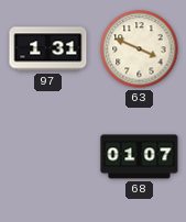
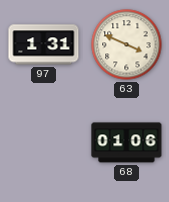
68: 01:07 -> 01:06
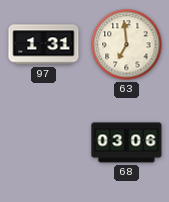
63: 3:49 -> 6:59
68: 01:06 -> 03:06
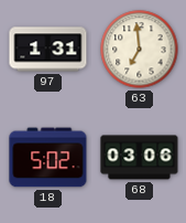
18: none -> 5:02
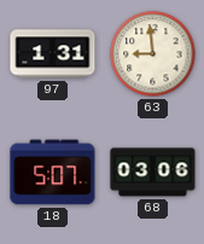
63: 6:59 -> 8:59
18: 5:02 -> 5:07
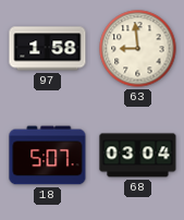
97: 1:31 -> 1:58
68: 03:06 -> 03:04
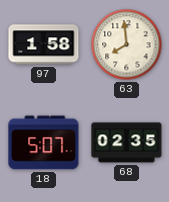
63: 8:59 -> 7:59
68: 03:04 -> 02:35
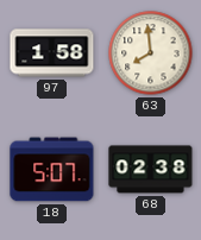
68: 02:35 -> 02:38
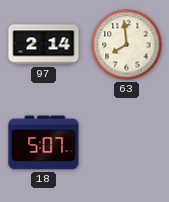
97: 1:58 -> 2:14
68: 02:38 -> none
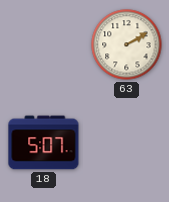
97: 2:14 -> none
63: 7:59 -> 2:10
